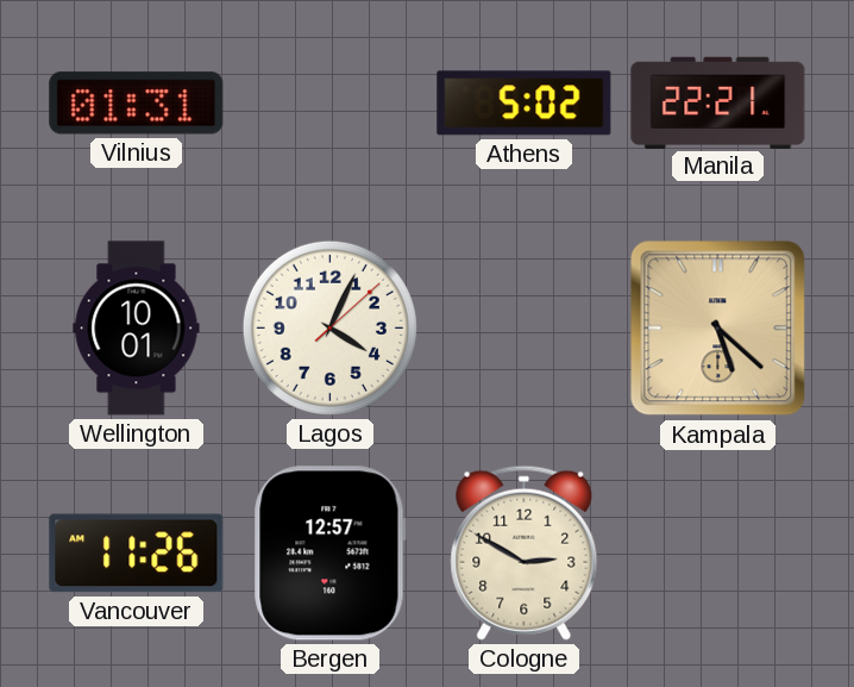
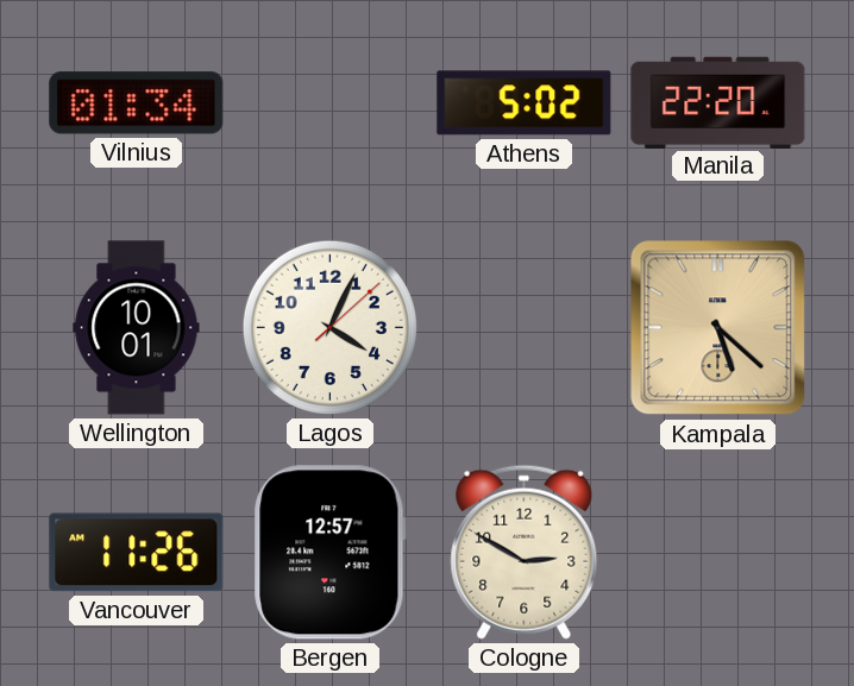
Vilnius: 01:31 -> 01:34
Manila: 22:21 -> 22:20
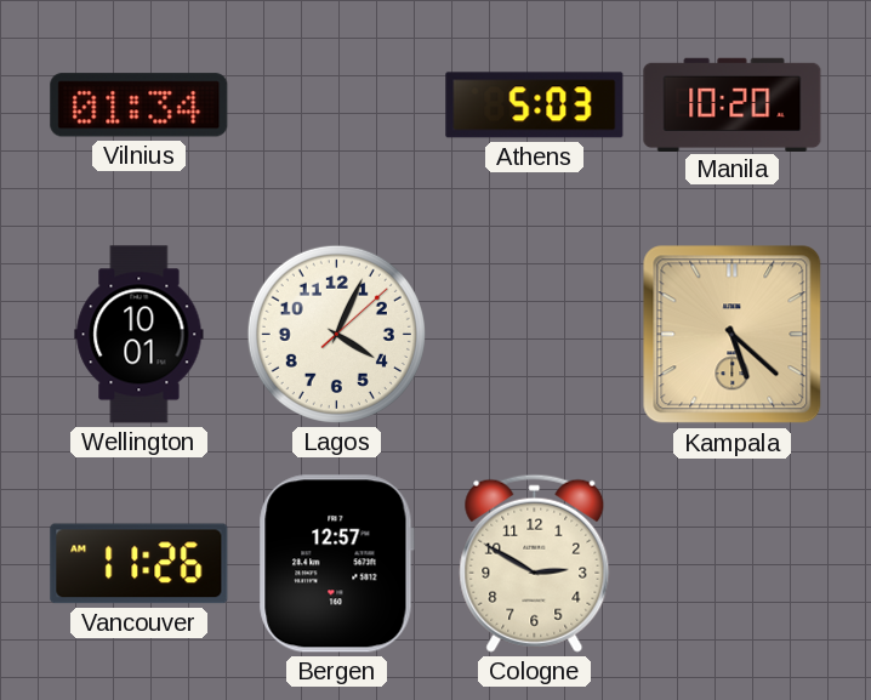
Athens: 5:02 -> 5:03
Manila: 22:20 -> 10:20
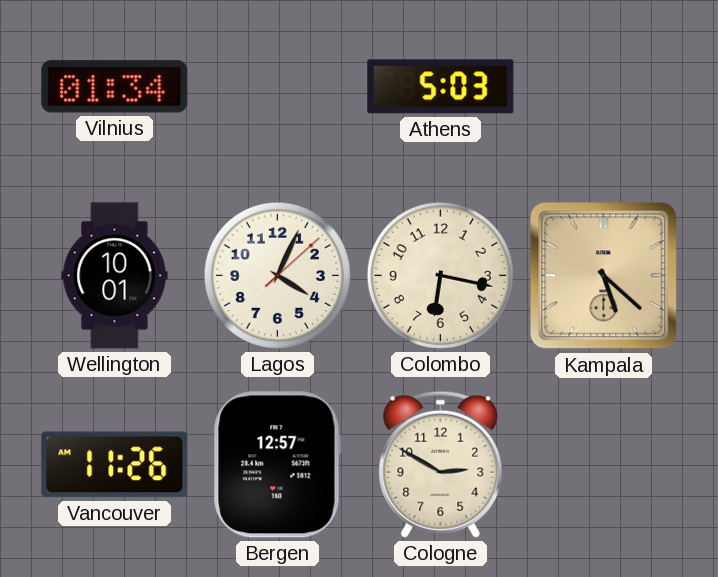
Manila: 10:20 -> none
Colombo: none -> 6:17
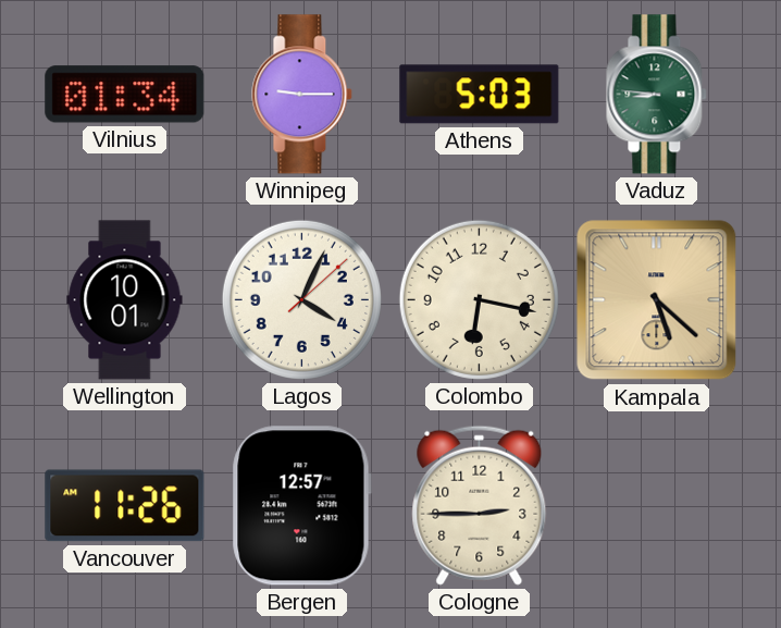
Winnipeg: none -> 9:15
Vaduz: none -> 8:46
Cologne: 2:50 -> 2:45
